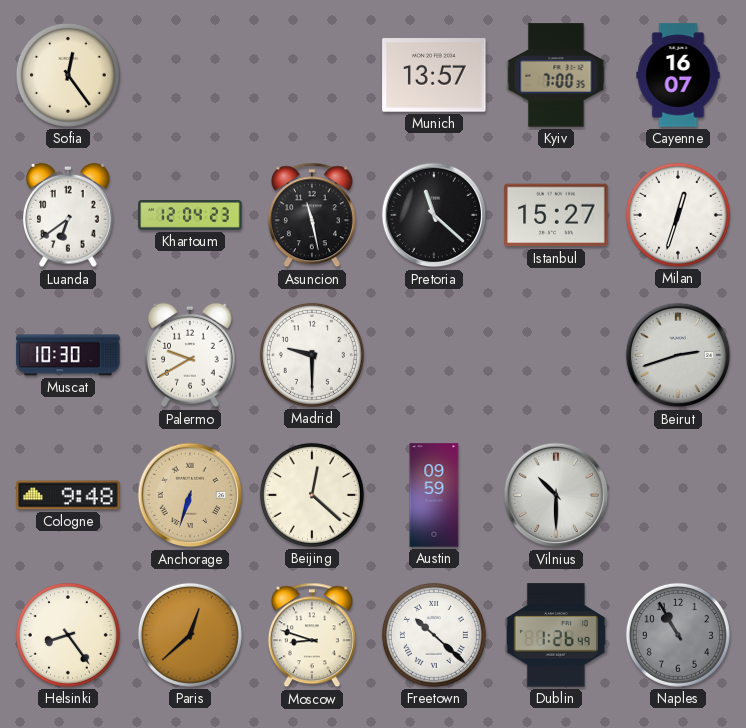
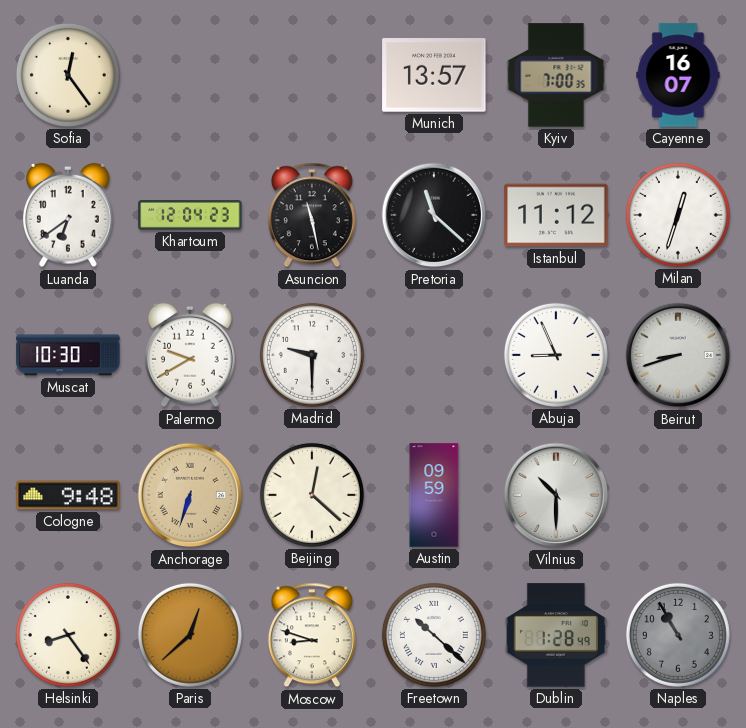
Istanbul: 15:27 -> 11:12
Abuja: none -> 8:56
Beirut: 2:42 -> 8:42
Dublin: 1:26 -> 1:28
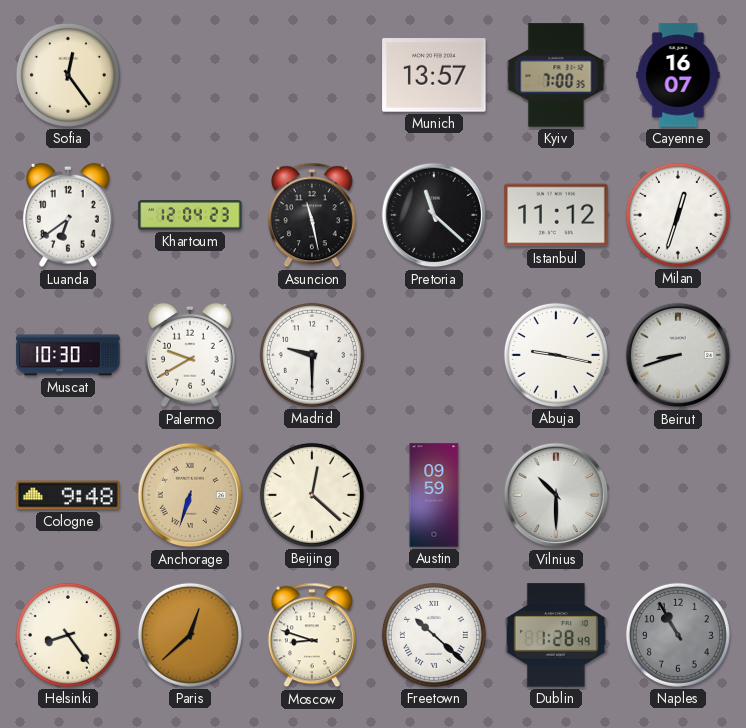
Abuja: 8:56 -> 9:17
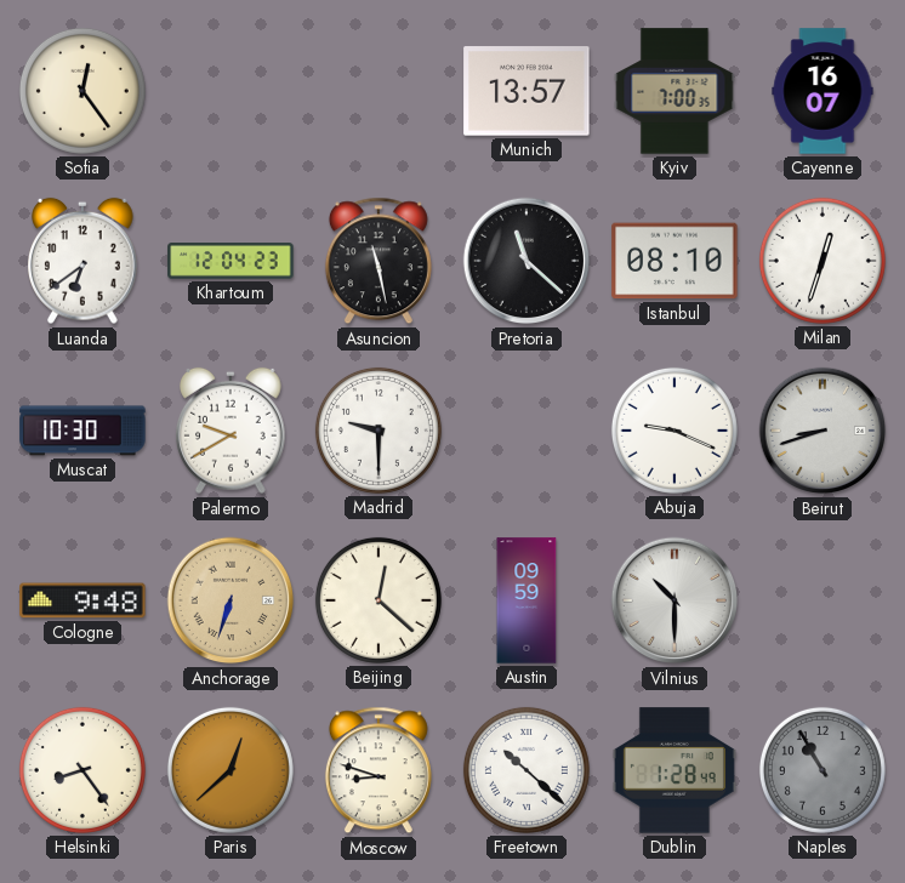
Istanbul: 11:12 -> 08:10
Abuja: 9:17 -> 9:19
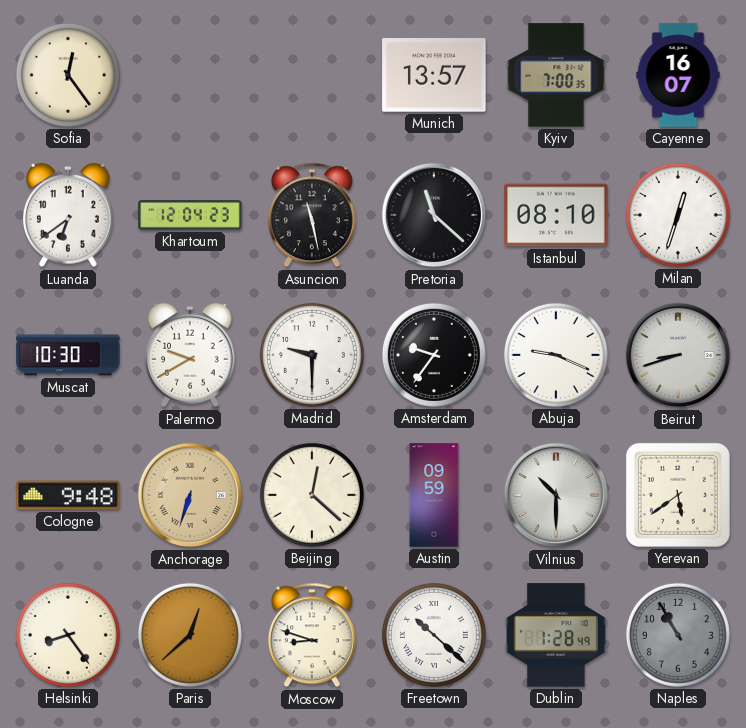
Amsterdam: none -> 9:36
Yerevan: none -> 5:39
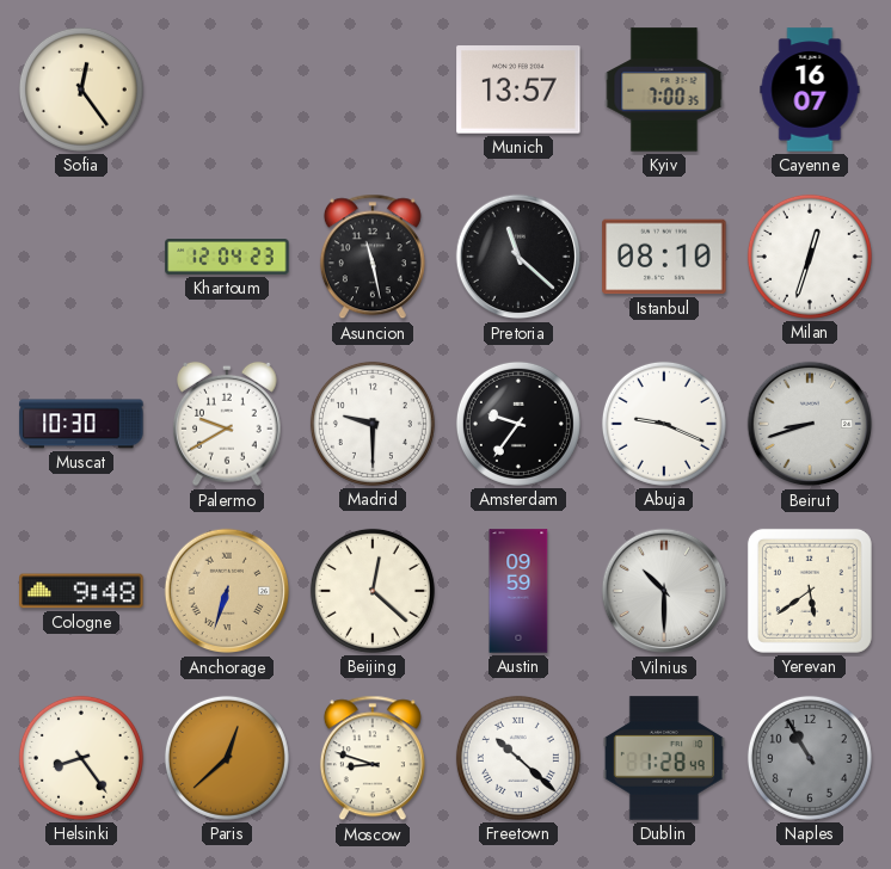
Luanda: 6:39 -> none
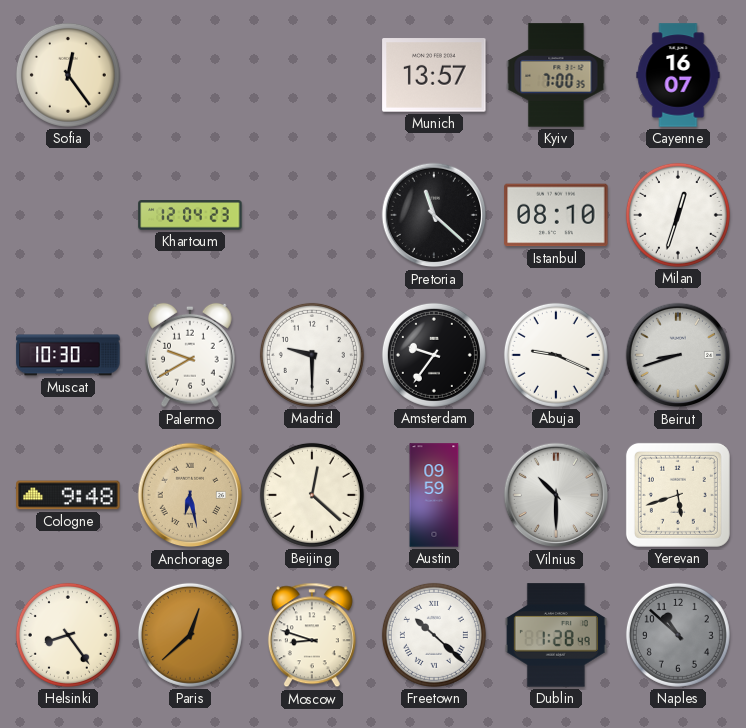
Asuncion: 11:28 -> none
Anchorage: 6:33 -> 6:28
Yerevan: 5:39 -> 5:42
Naples: 10:55 -> 10:52
